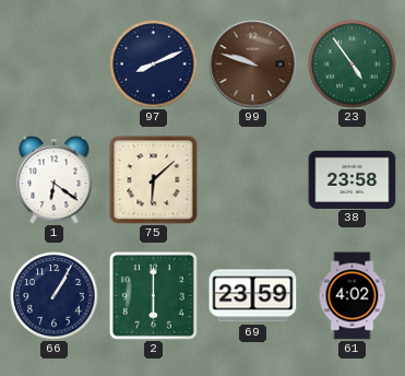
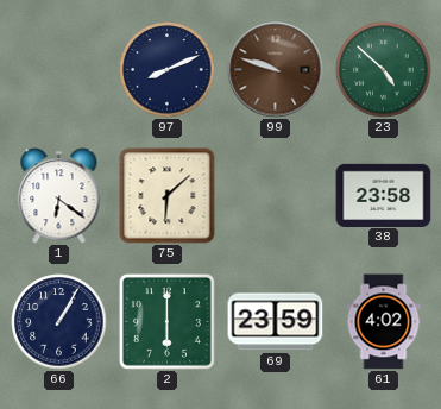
23: 4:54 -> 4:52
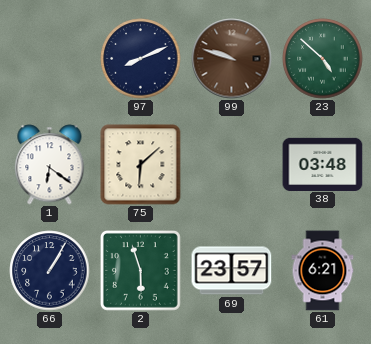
38: 23:58 -> 03:48
2: 6:00 -> 5:57
69: 23:59 -> 23:57
61: 4:02 -> 6:21
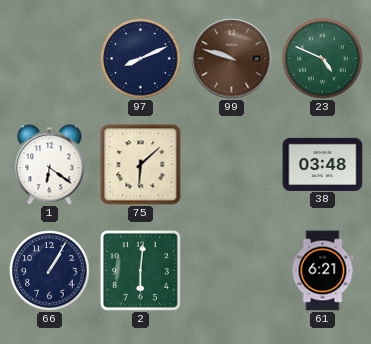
23: 4:52 -> 4:49
2: 5:57 -> 6:01
69: 23:57 -> none
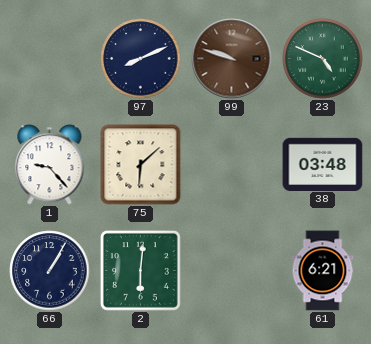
1: 6:21 -> 9:23
